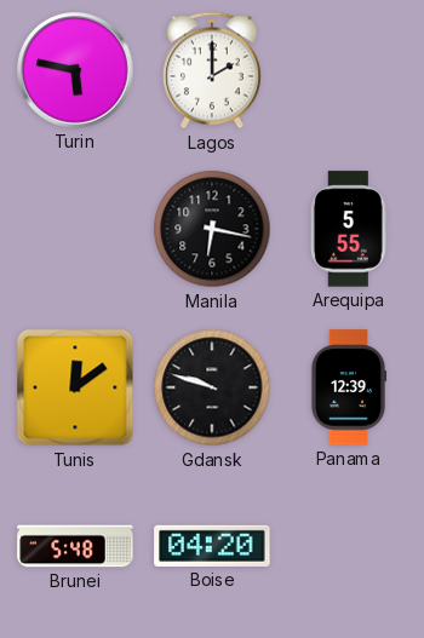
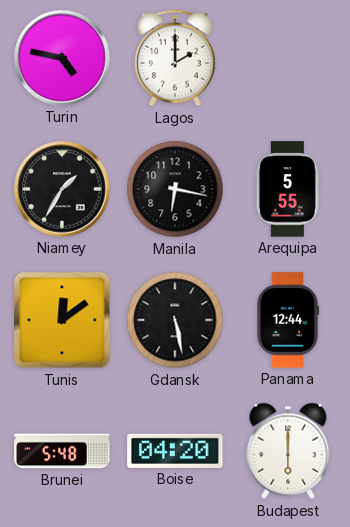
Turin: 5:47 -> 4:47
Niamey: none -> 1:35
Gdansk: 9:48 -> 5:28
Panama: 12:39 -> 12:44
Budapest: none -> 6:00
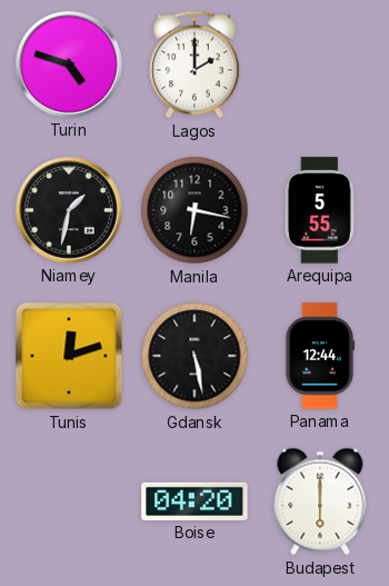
Turin: 4:47 -> 4:48
Niamey: 1:35 -> 1:32
Tunis: 12:09 -> 12:12
Brunei: 5:48 -> none
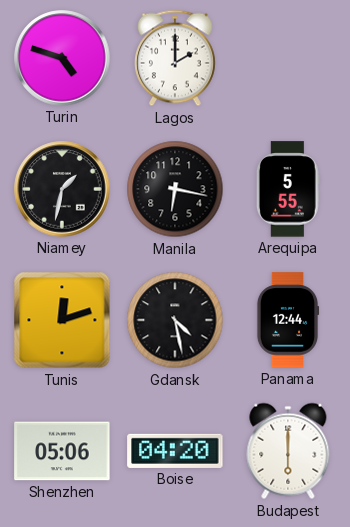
Gdansk: 5:28 -> 4:28
Shenzhen: none -> 05:06
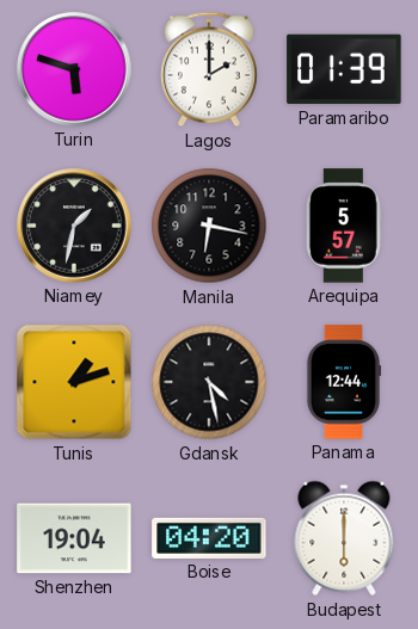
Turin: 4:48 -> 5:48
Paramaribo: none -> 01:39
Arequipa: 5:55 -> 5:57
Tunis: 12:12 -> 1:12
Shenzhen: 05:06 -> 19:04
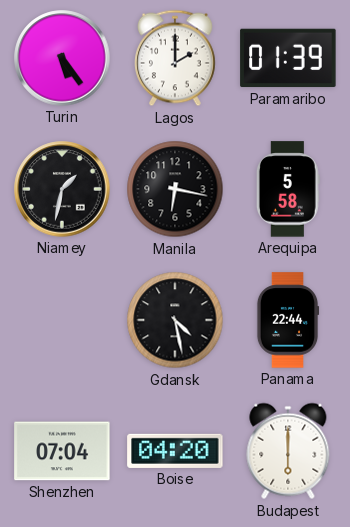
Turin: 5:48 -> 5:24
Arequipa: 5:57 -> 5:58
Tunis: 1:12 -> none
Panama: 12:44 -> 22:44
Shenzhen: 19:04 -> 07:04
